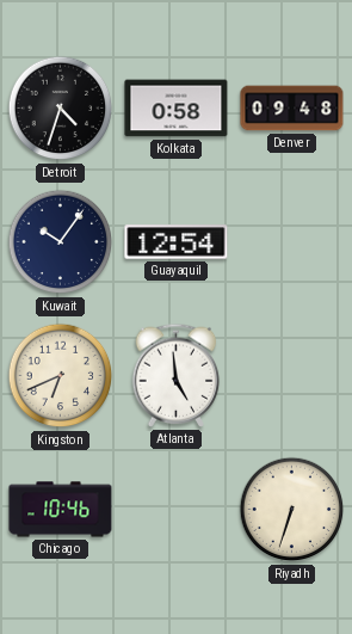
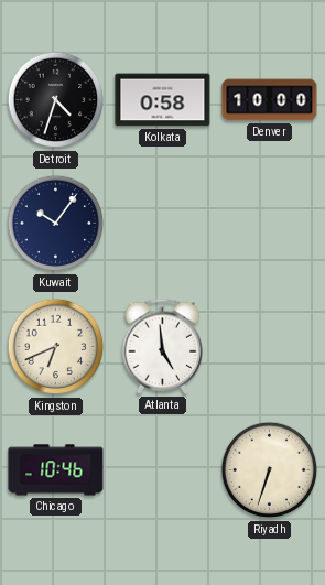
Denver: 09:48 -> 10:00
Guayaquil: 12:54 -> none
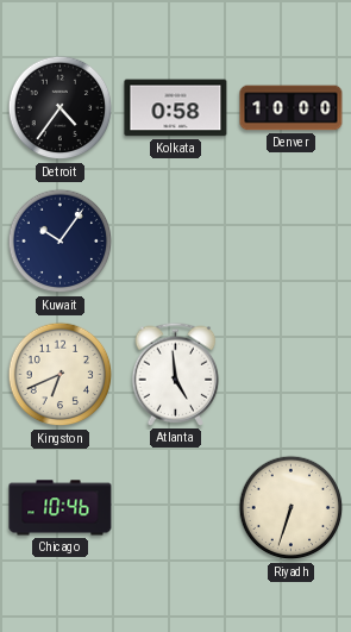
Detroit: 4:33 -> 4:36
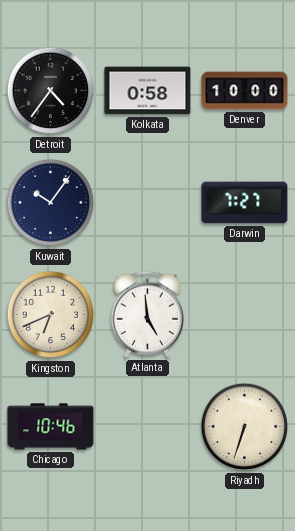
Darwin: none -> 7:27
